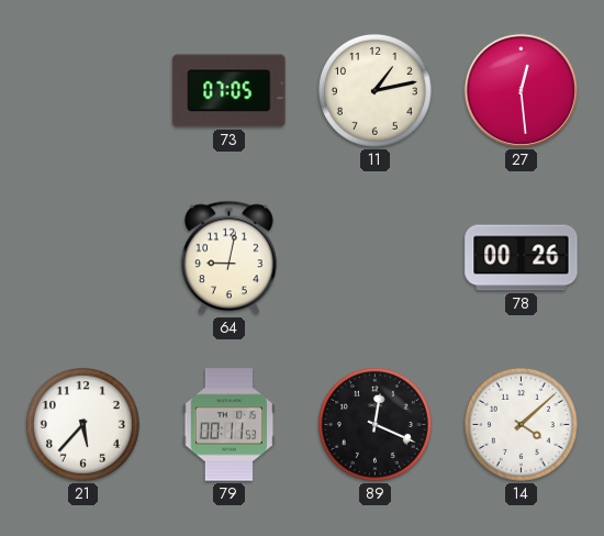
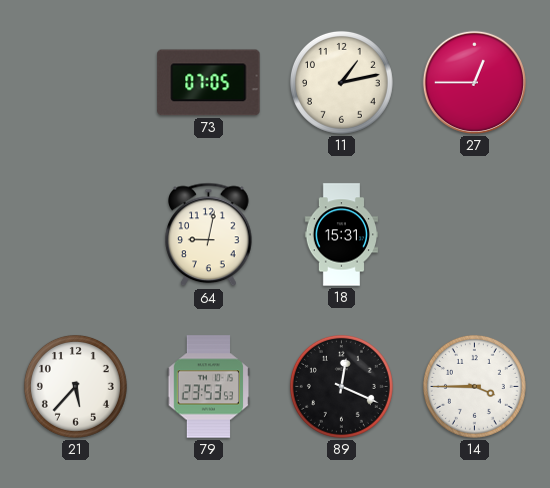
27: 12:29 -> 12:45
18: none -> 15:31
78: 00:26 -> none
79: 00:11 -> 23:53
14: 4:08 -> 3:45
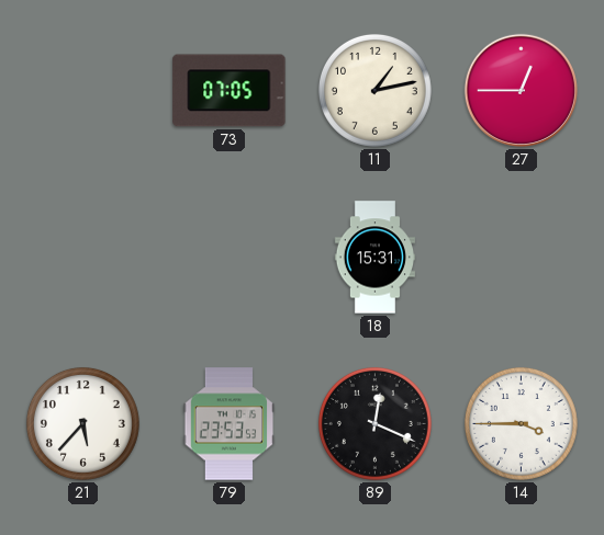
64: 9:02 -> none
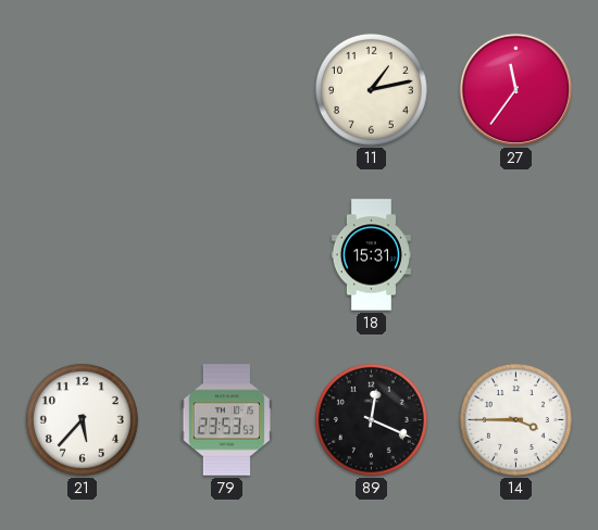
73: 07:05 -> none
27: 12:45 -> 11:36
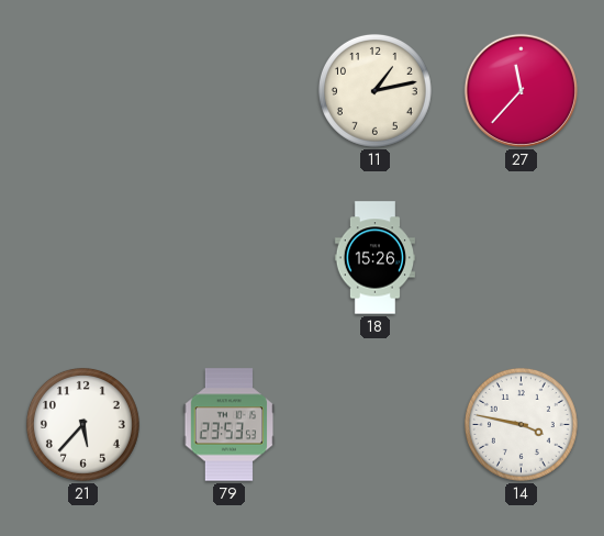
27: 11:36 -> 11:37
18: 15:31 -> 15:26
89: 12:19 -> none
14: 3:45 -> 3:47
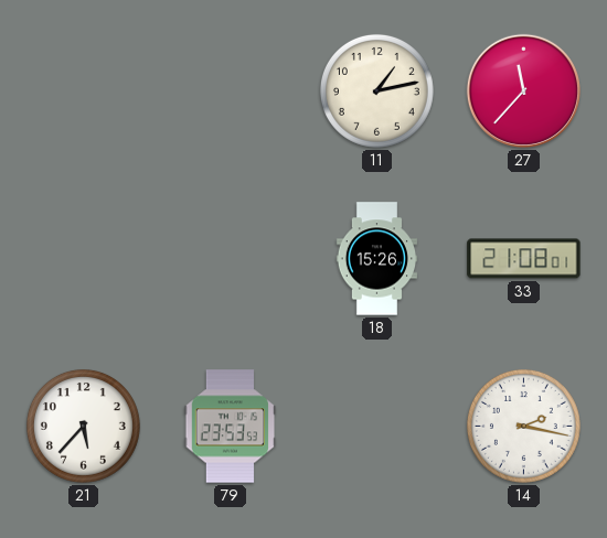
33: none -> 21:08
14: 3:47 -> 2:17
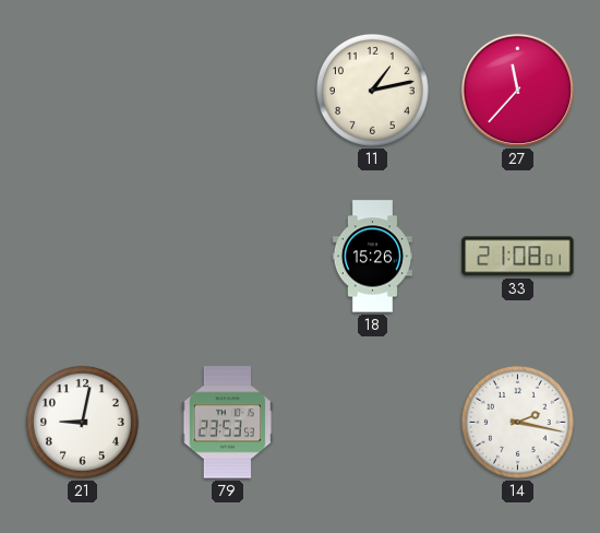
21: 5:37 -> 9:02
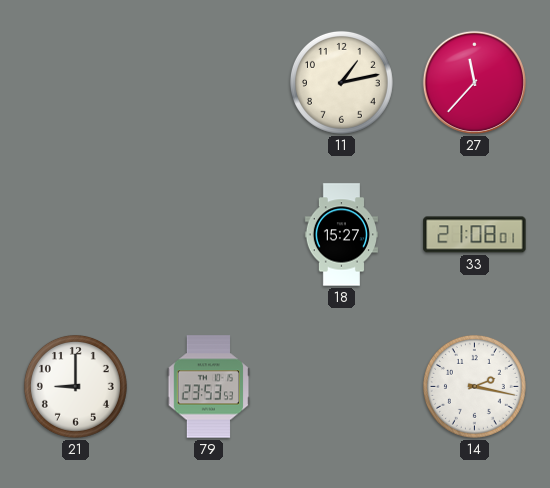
18: 15:26 -> 15:27
21: 9:02 -> 9:00
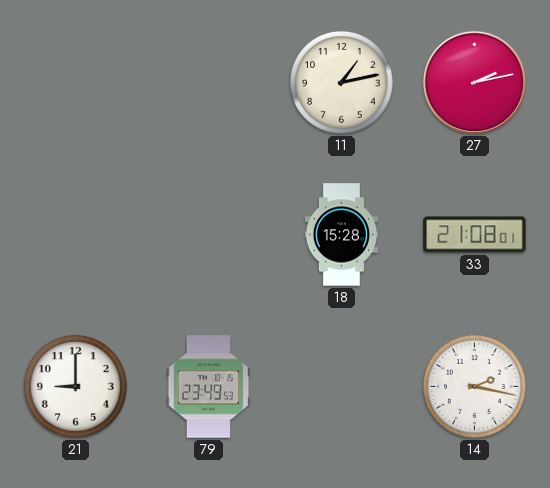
27: 11:37 -> 2:13
18: 15:27 -> 15:28
79: 23:53 -> 23:49
